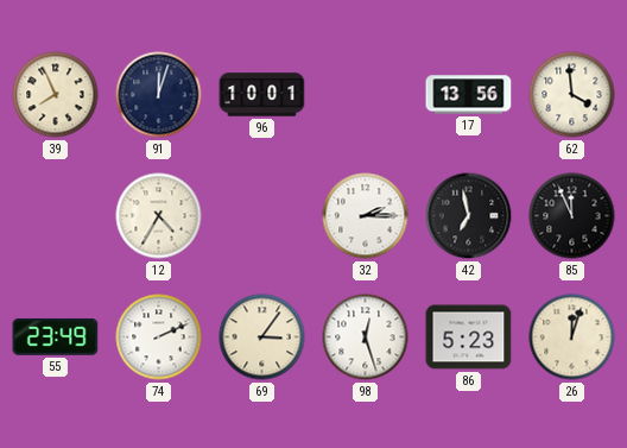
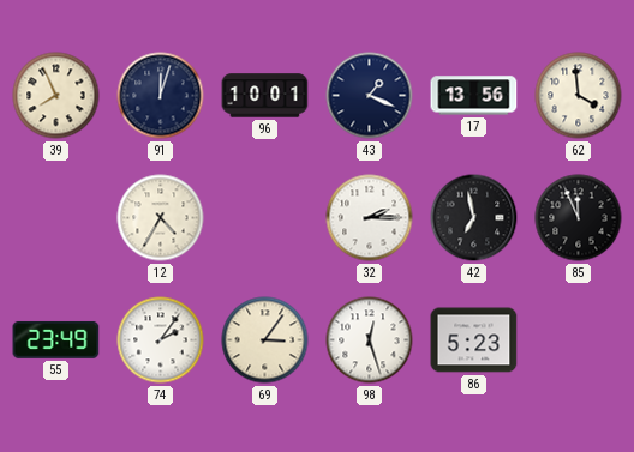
43: none -> 1:19
74: 2:11 -> 2:06
26: 12:03 -> none
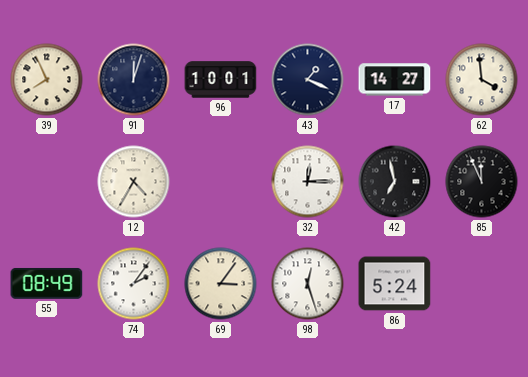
17: 13:56 -> 14:27
32: 2:15 -> 12:15
55: 23:49 -> 08:49
86: 5:23 -> 5:24
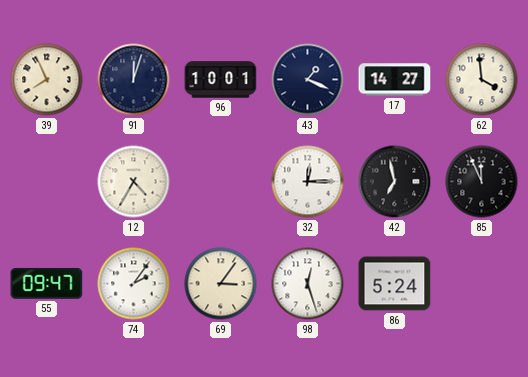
55: 08:49 -> 09:47
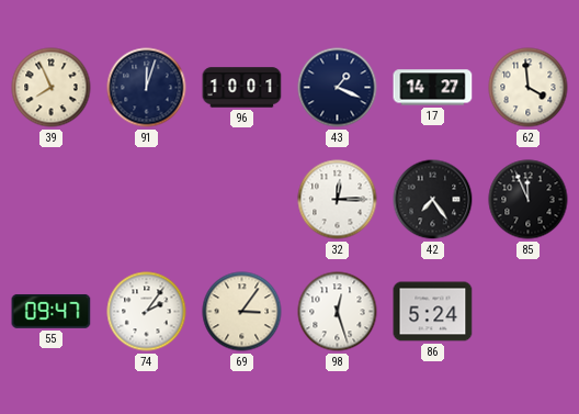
12: 4:35 -> none
42: 6:58 -> 7:24
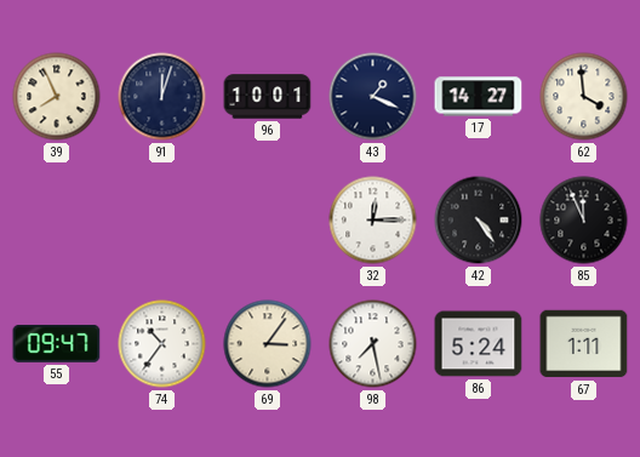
42: 7:24 -> 4:24
74: 2:06 -> 10:36
98: 12:27 -> 7:28
67: none -> 1:11
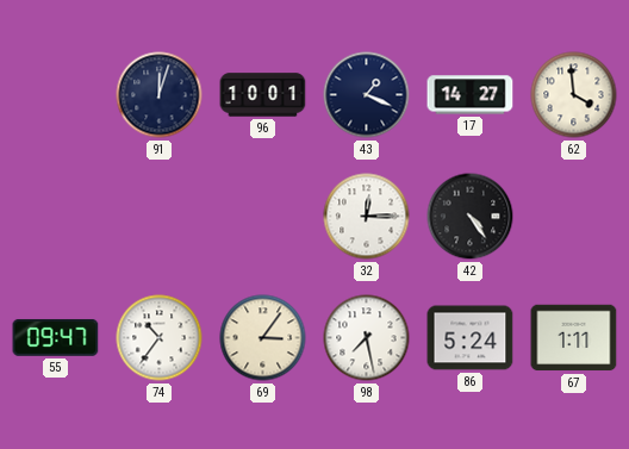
39: 7:56 -> none
85: 11:56 -> none
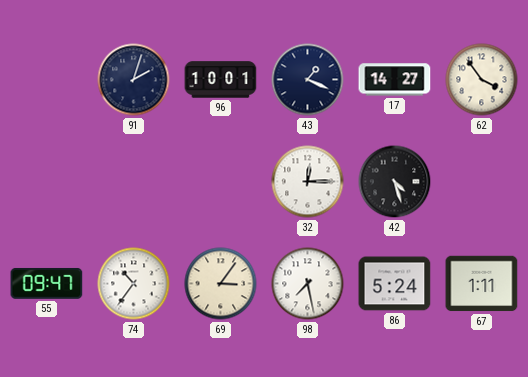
91: 12:03 -> 2:03
62: 3:59 -> 3:54
42: 4:24 -> 4:27
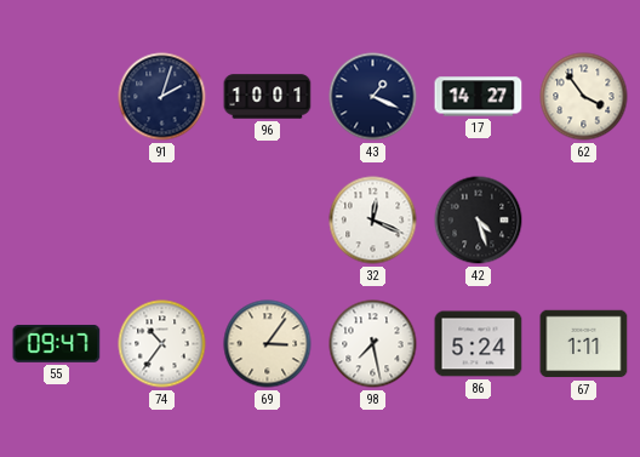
32: 12:15 -> 12:19
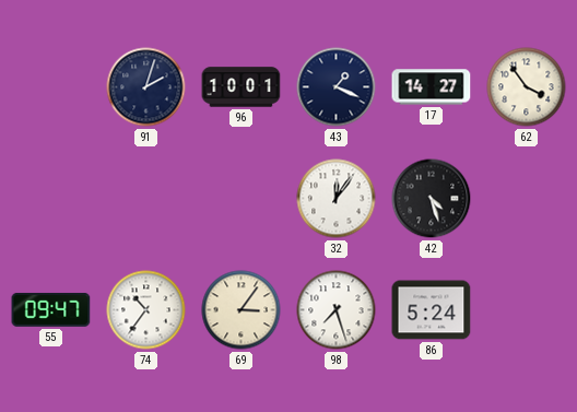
32: 12:19 -> 12:06
98: 7:28 -> 7:27
67: 1:11 -> none
